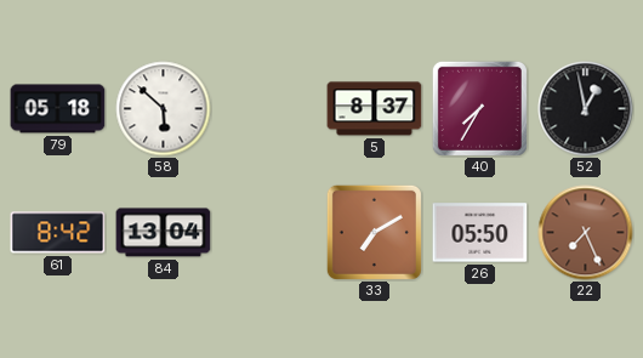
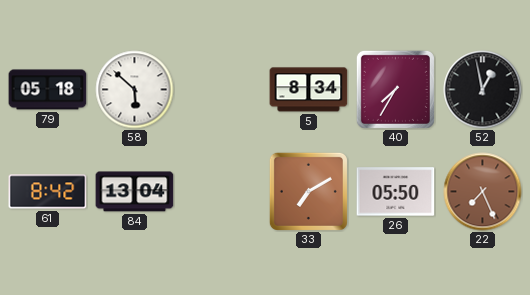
5: 8:37 -> 8:34
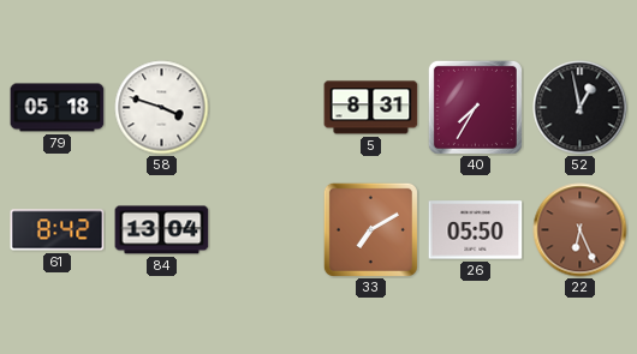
58: 5:52 -> 3:48
5: 8:34 -> 8:31
22: 7:26 -> 6:26
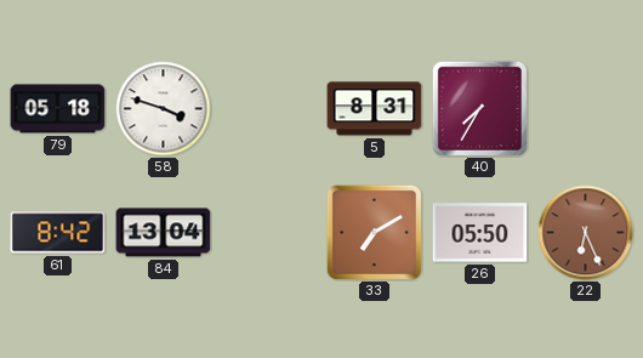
52: 12:58 -> none
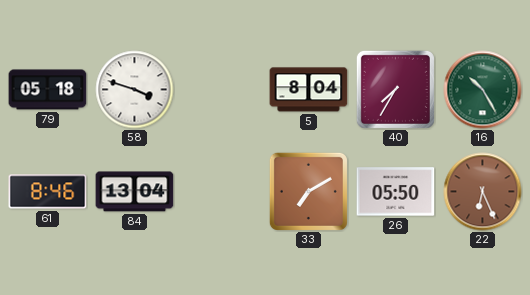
5: 8:31 -> 8:04
16: none -> 10:25
61: 8:42 -> 8:46
